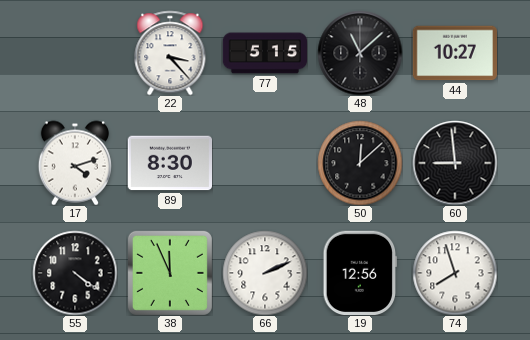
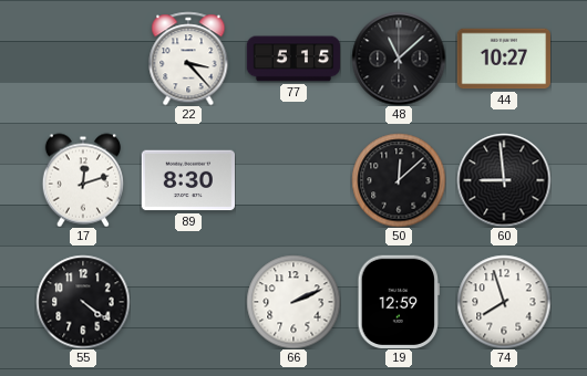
17: 4:12 -> 12:12
38: 11:56 -> none
19: 12:56 -> 12:59
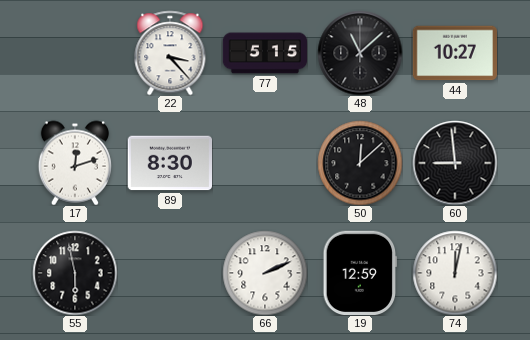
55: 4:21 -> 5:58
74: 7:57 -> 12:02
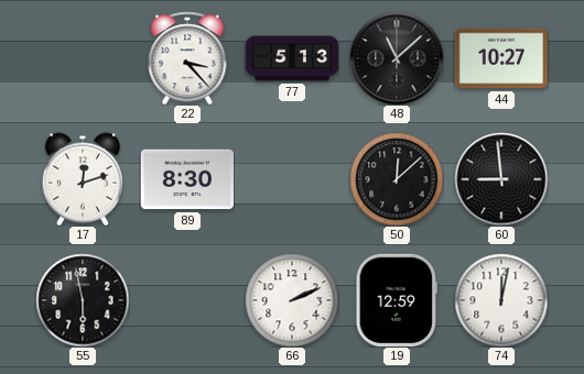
77: 5:15 -> 5:13
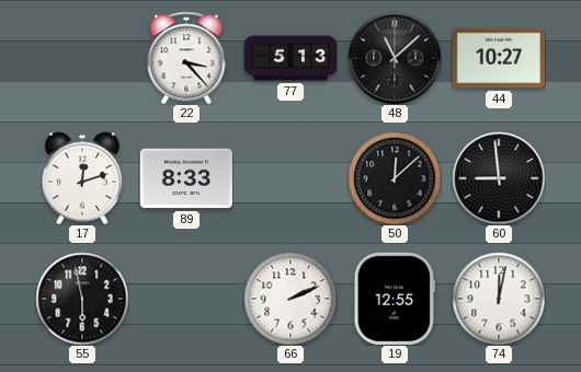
89: 8:30 -> 8:33
19: 12:59 -> 12:55
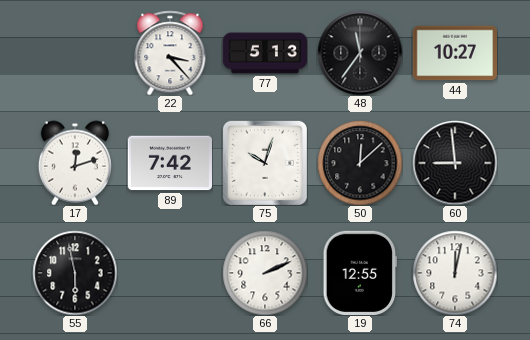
48: 11:08 -> 11:36
89: 8:33 -> 7:42
75: none -> 10:03
